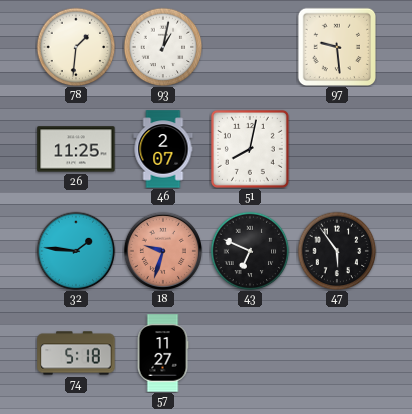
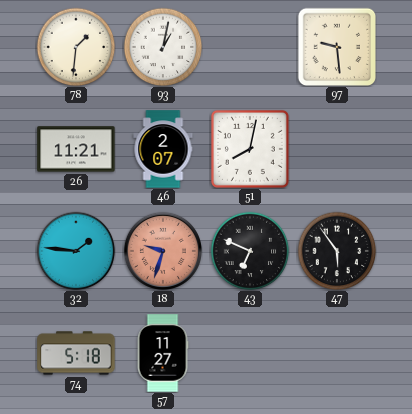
26: 11:25 -> 11:21
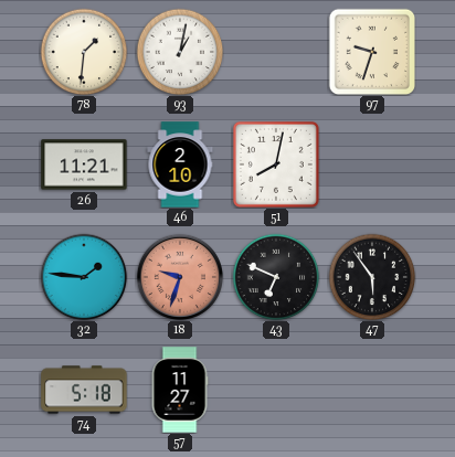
97: 9:29 -> 9:33
46: 2:07 -> 2:10
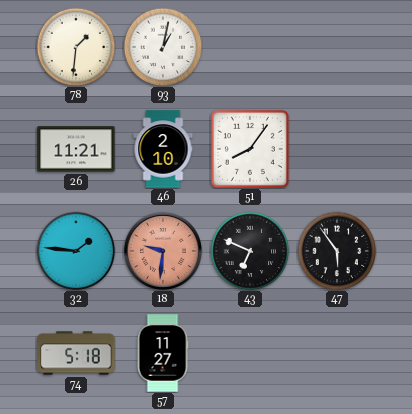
97: 9:33 -> none
51: 8:02 -> 8:06
18: 9:33 -> 9:31
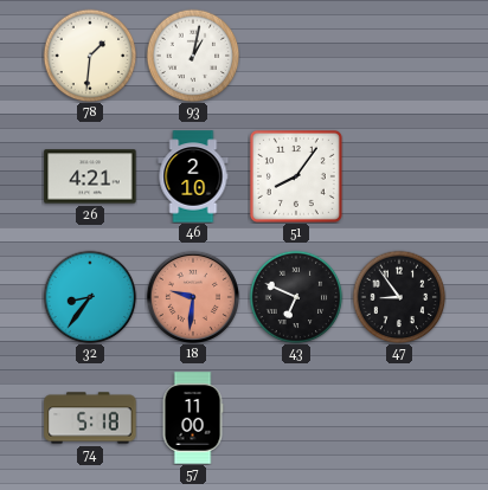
26: 11:21 -> 4:21
32: 1:46 -> 8:36
47: 5:54 -> 8:54
57: 11:27 -> 11:00
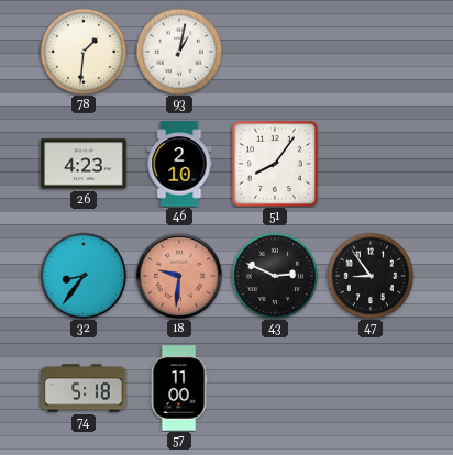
26: 4:21 -> 4:23
43: 6:49 -> 2:49
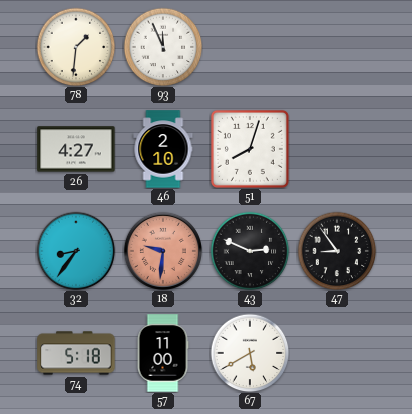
93: 1:02 -> 11:56
26: 4:23 -> 4:27
51: 8:06 -> 8:03
67: none -> 5:40
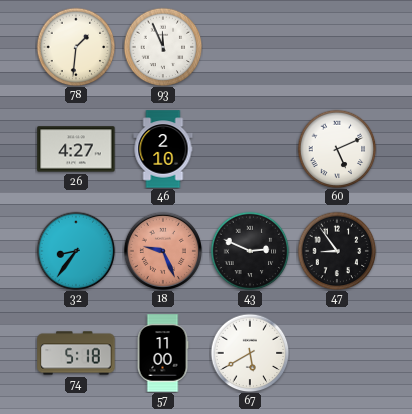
51: 8:03 -> none
60: none -> 5:11
18: 9:31 -> 9:26
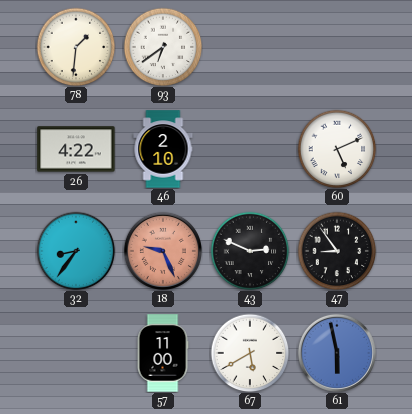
93: 11:56 -> 6:39
26: 4:27 -> 4:22
74: 5:18 -> none
61: none -> 5:58
